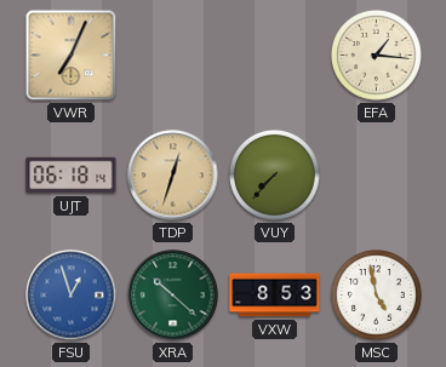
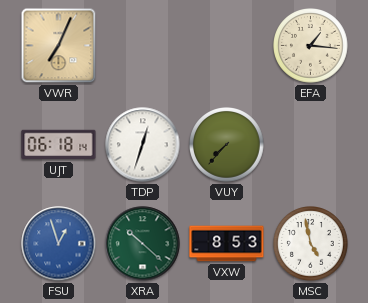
TDP dial: champagne -> white
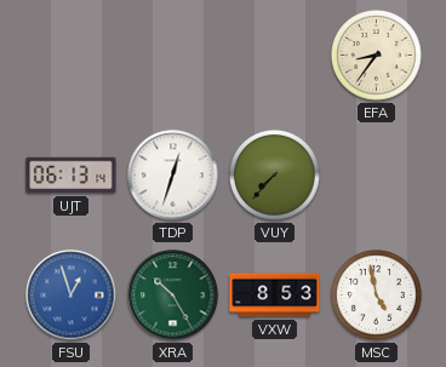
VWR: 7:04 -> none
EFA: 1:16 -> 8:36
UJT: 06:18 -> 06:13
XRA: 10:22 -> 10:25
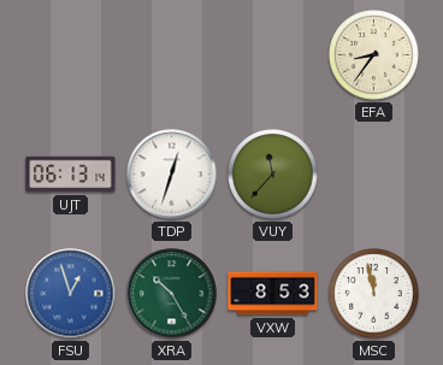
VUY: 7:37 -> 11:37
MSC: 4:58 -> 11:58
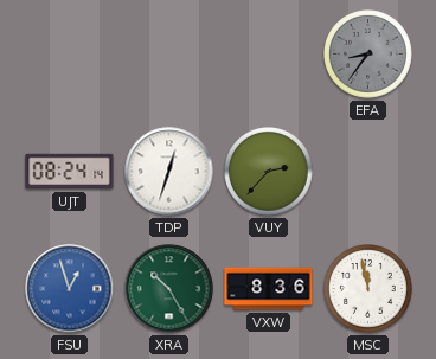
EFA dial: cream -> grey
UJT: 06:13 -> 08:24
VUY: 11:37 -> 2:37
VXW: 8:53 -> 8:36
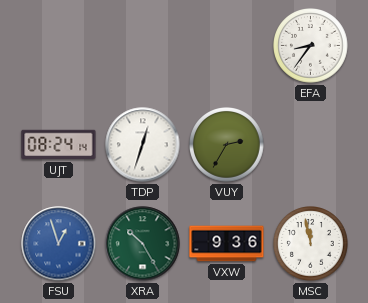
EFA dial: grey -> white
VUY: 2:37 -> 2:35
VXW: 8:36 -> 9:36
